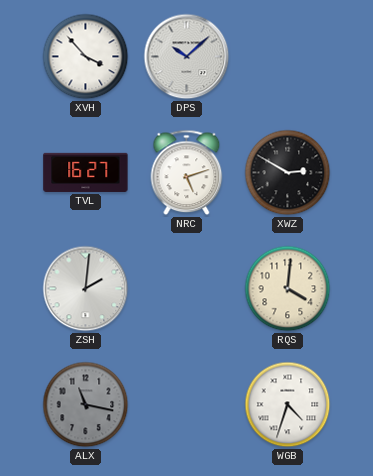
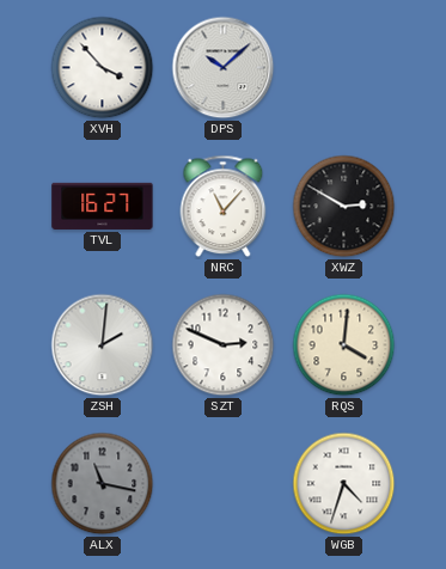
NRC: 5:12 -> 11:07
SZT: none -> 2:49
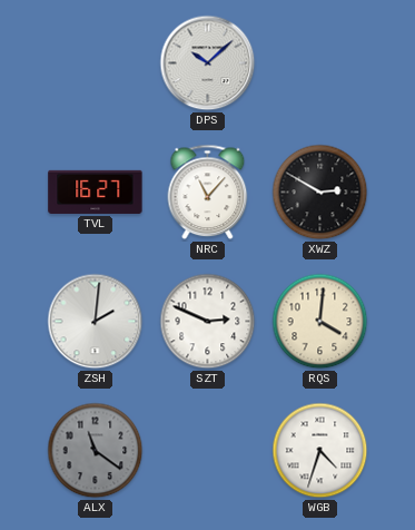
XVH: 3:53 -> none
ALX: 11:17 -> 11:21
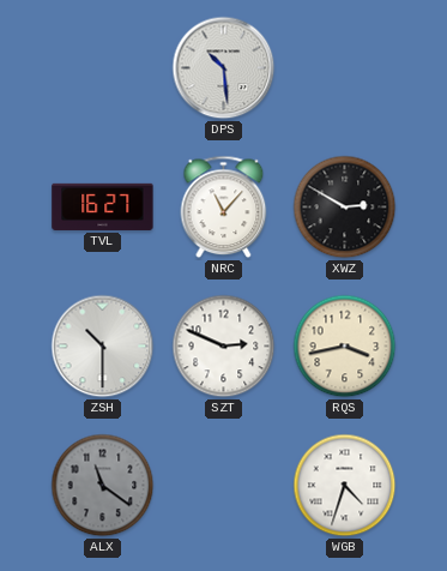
DPS: 10:08 -> 10:29
ZSH: 2:01 -> 10:30
RQS: 4:01 -> 3:43
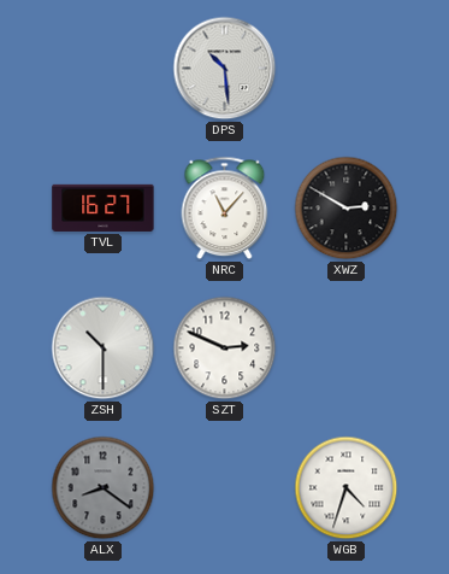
RQS: 3:43 -> none
ALX: 11:21 -> 8:21
